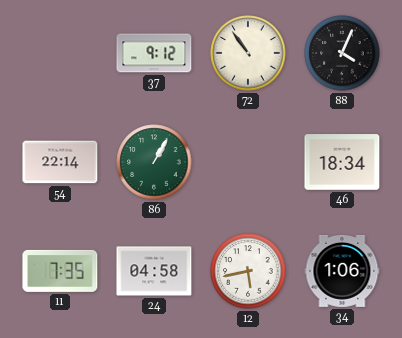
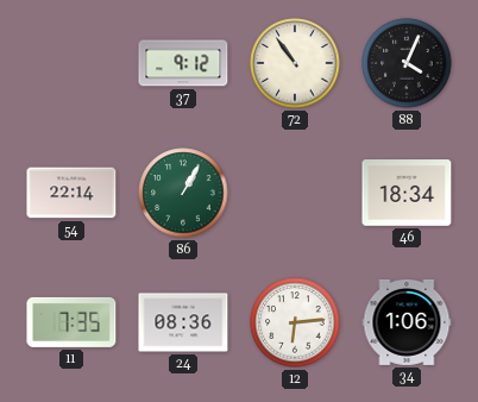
24: 04:58 -> 08:36
12: 5:43 -> 6:14
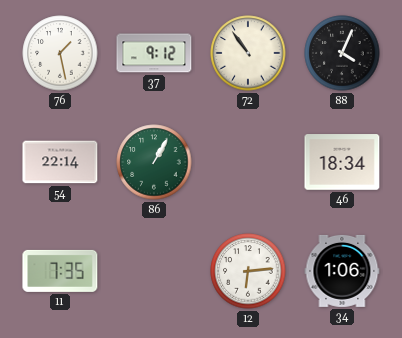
76: none -> 1:28
24: 08:36 -> none
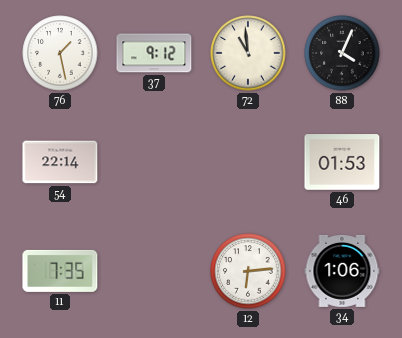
72: 10:54 -> 10:59
86: 1:05 -> none
46: 18:34 -> 01:53
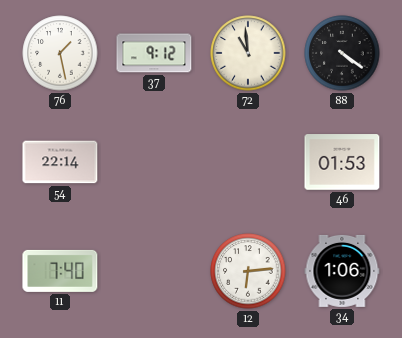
88: 4:04 -> 4:21
11: 7:35 -> 7:40
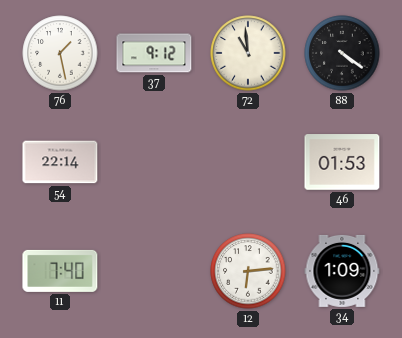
34: 1:06 -> 1:09
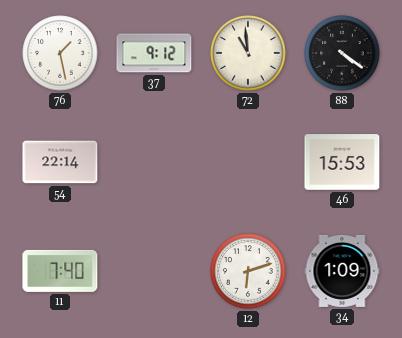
46: 01:53 -> 15:53
12: 6:14 -> 6:12
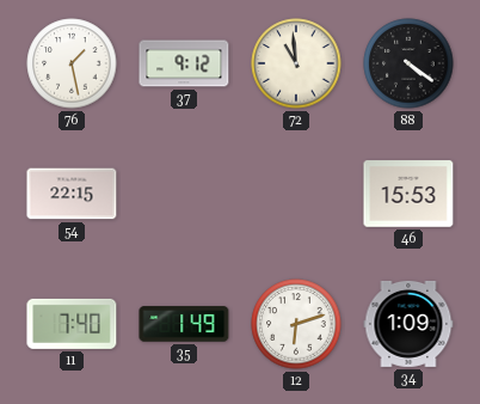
54: 22:14 -> 22:15
35: none -> 1:49
